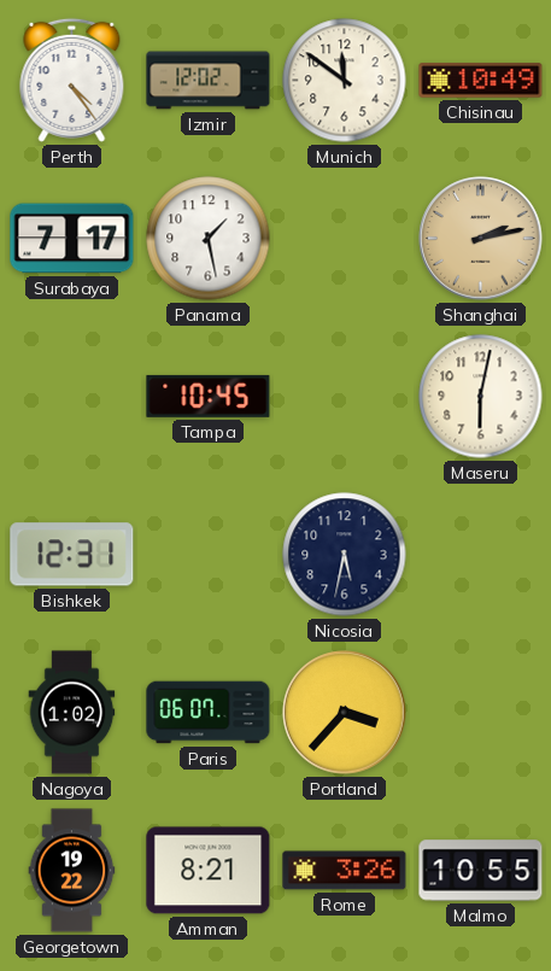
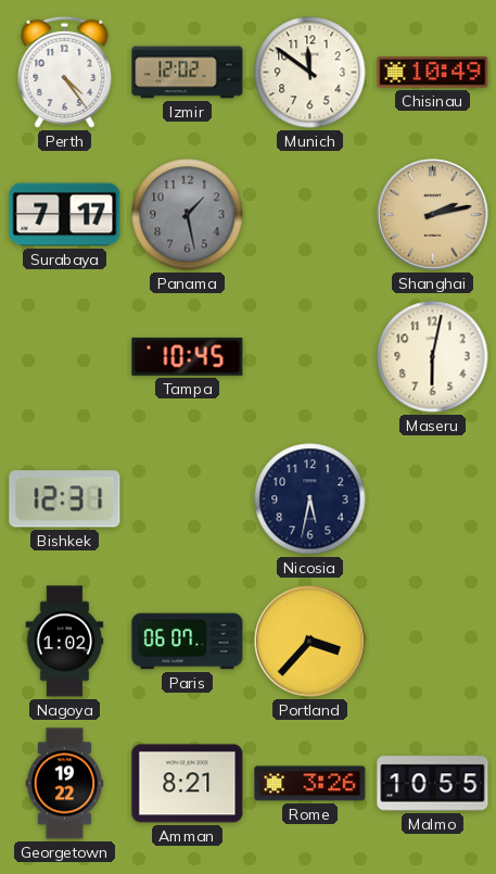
Panama dial: white -> grey
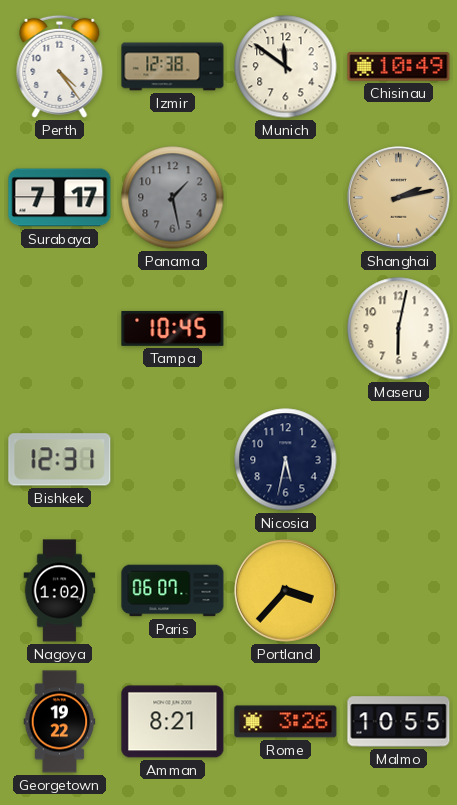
Izmir: 12:02 -> 12:38
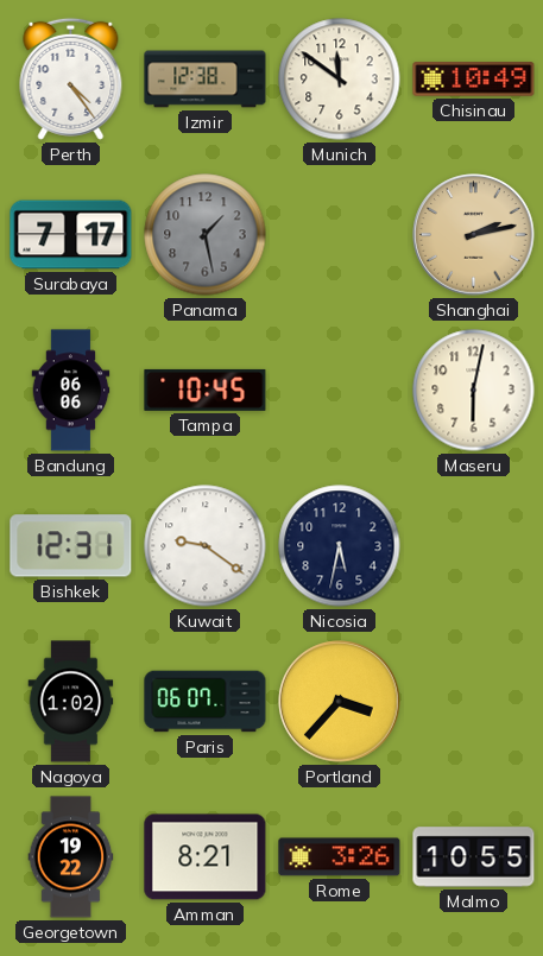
Bandung: none -> 06:06
Kuwait: none -> 9:21
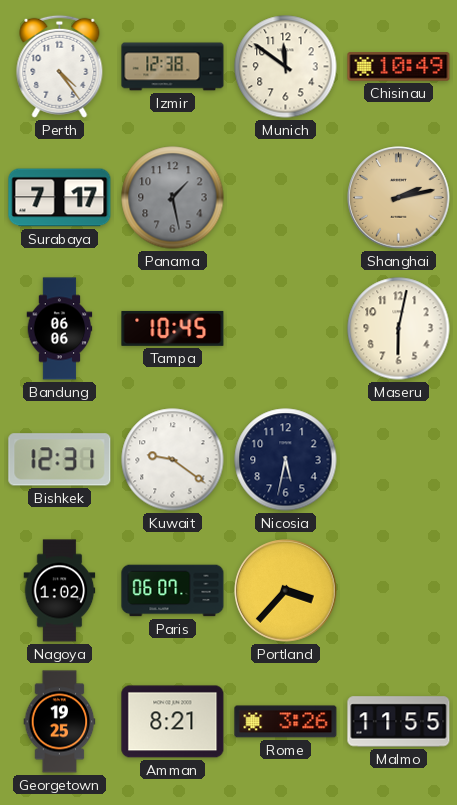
Georgetown: 19:22 -> 19:25
Malmo: 10:55 -> 11:55
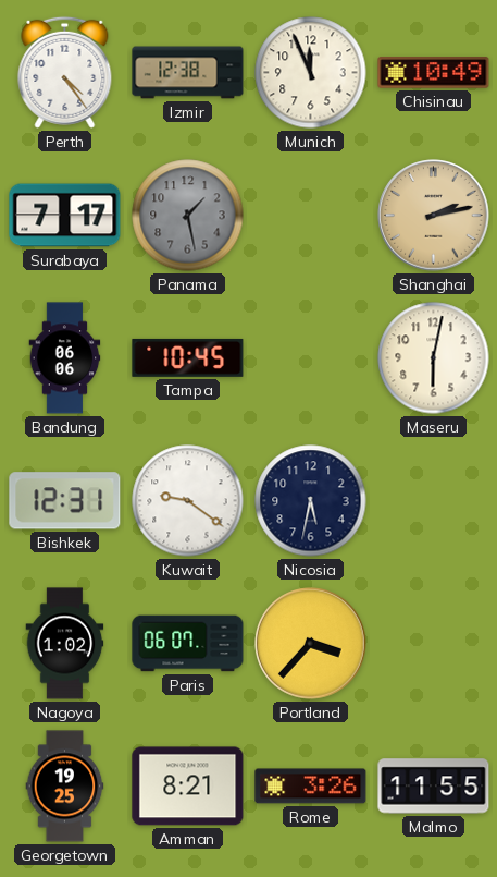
Munich: 11:51 -> 11:56
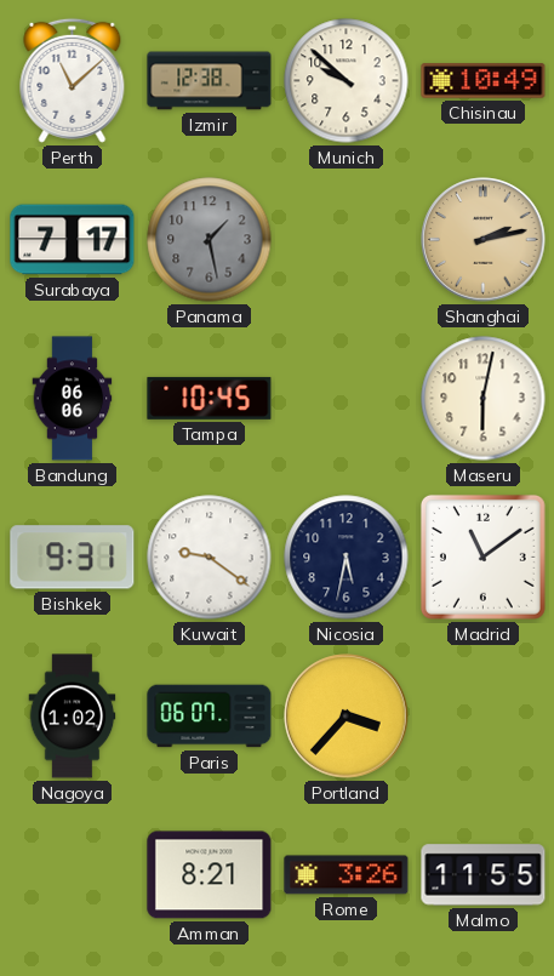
Perth: 4:24 -> 11:08
Munich: 11:56 -> 9:52
Bishkek: 12:31 -> 9:31
Madrid: none -> 11:09
Georgetown: 19:25 -> none
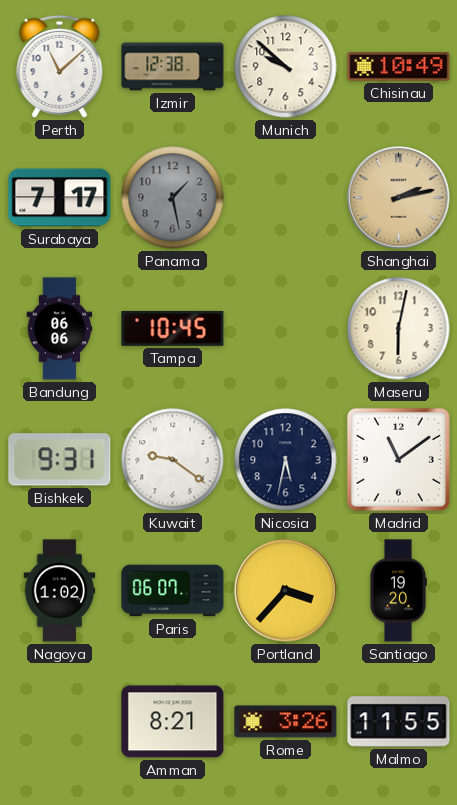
Santiago: none -> 19:20
